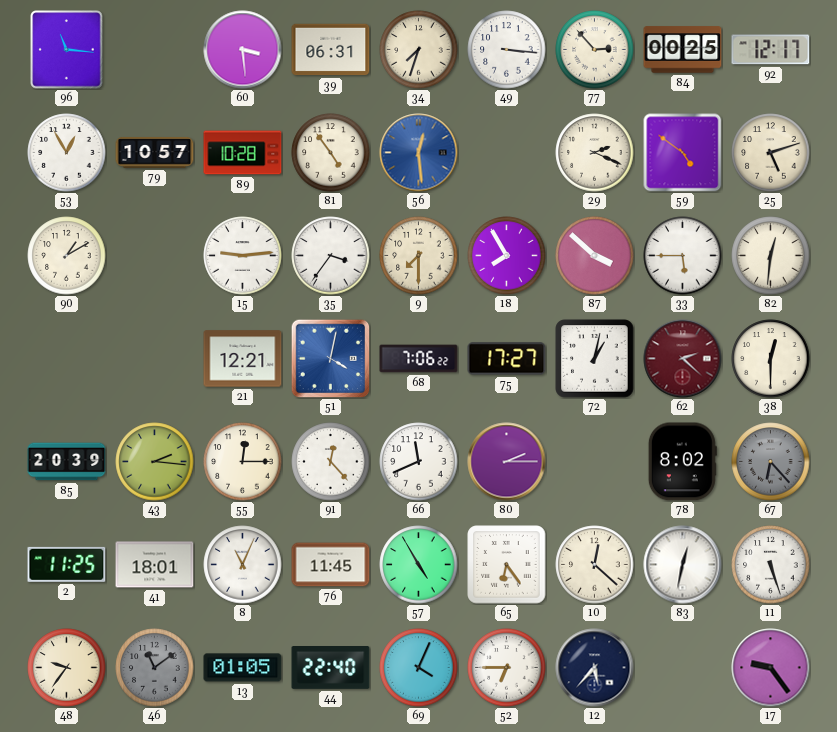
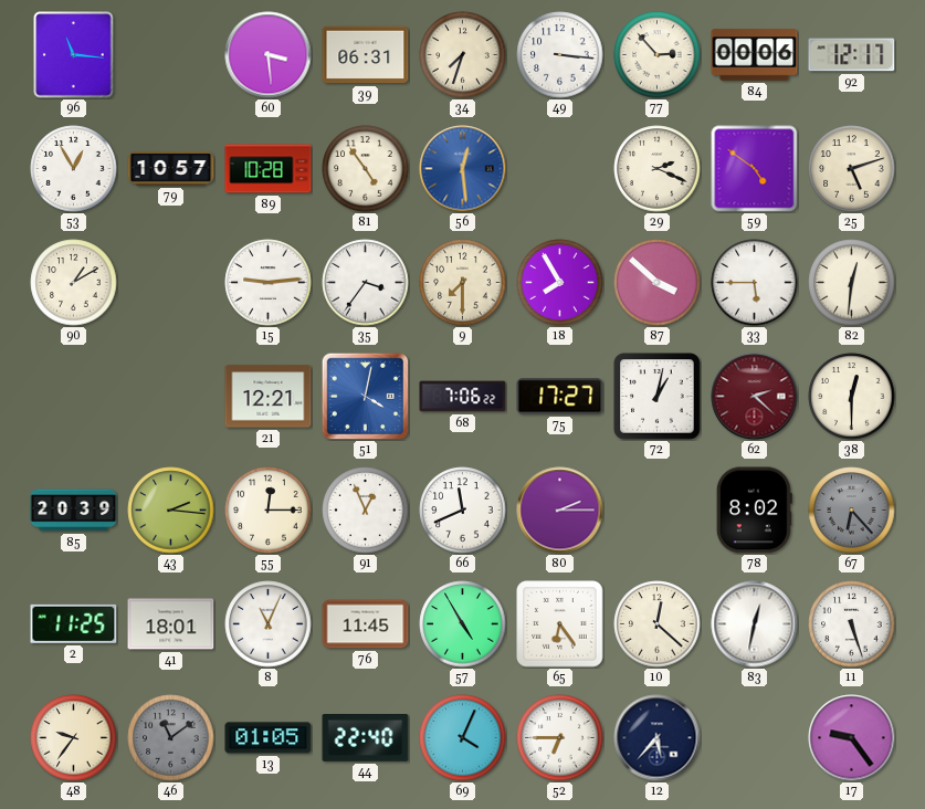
84: 00:25 -> 00:06
91: 12:23 -> 12:56
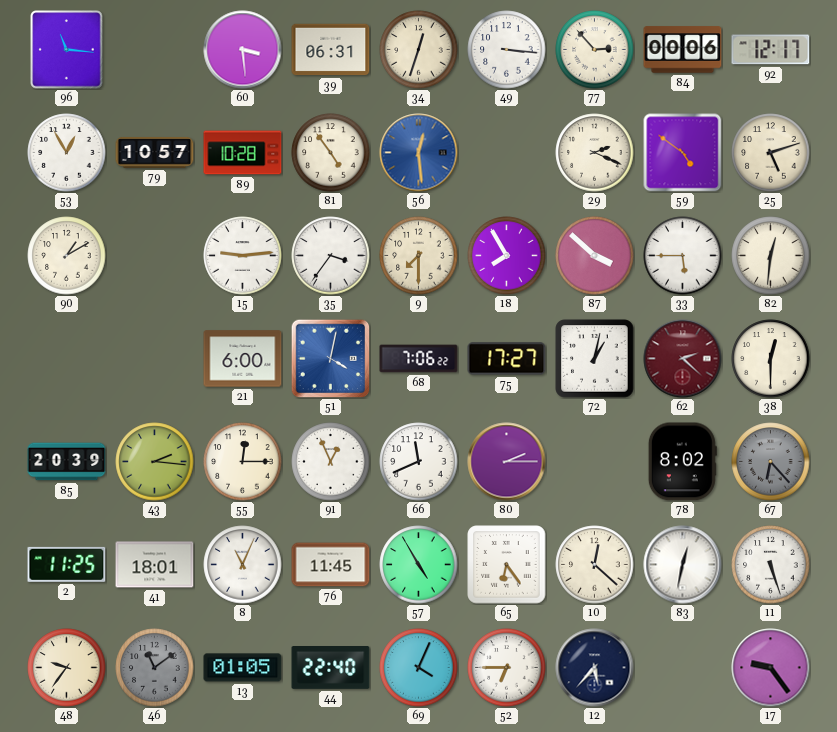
34: 7:33 -> 12:33
21: 12:21 -> 6:00
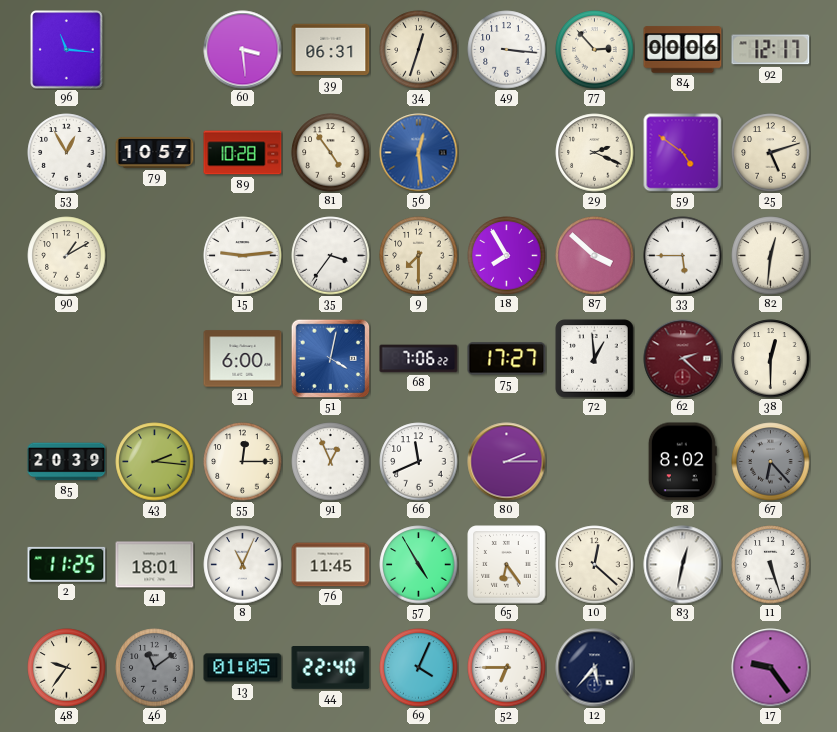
72: 1:02 -> 12:59
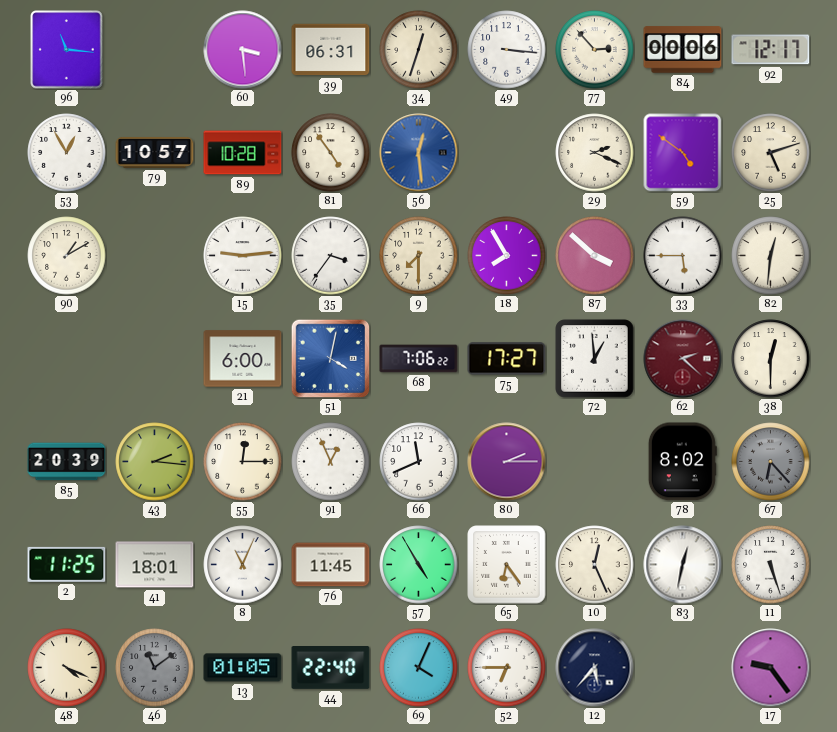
10: 12:22 -> 12:26
48: 9:36 -> 4:19
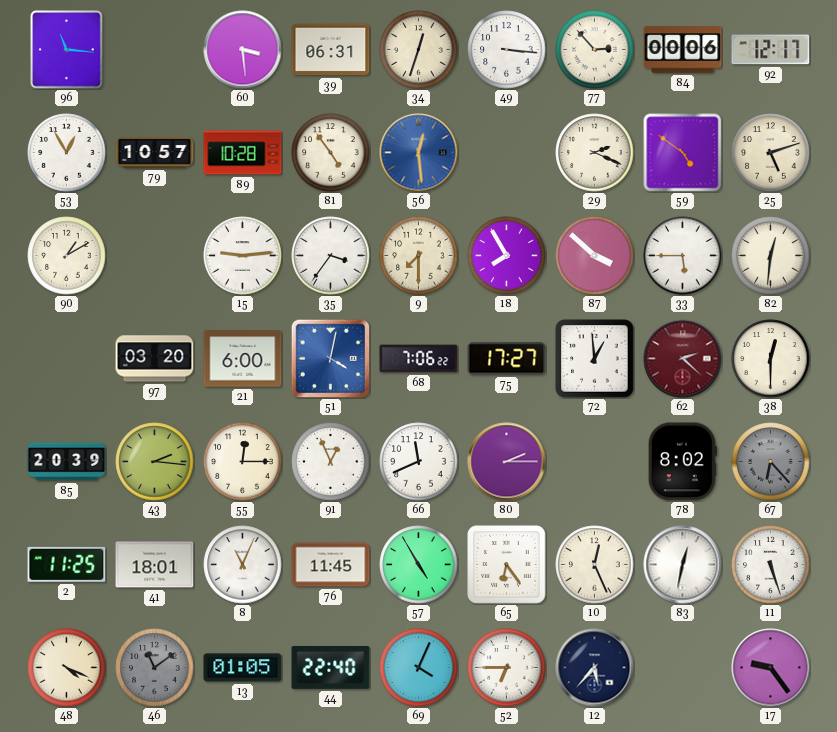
97: none -> 03:20
